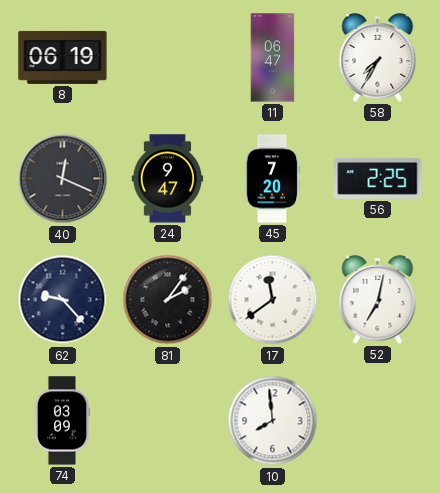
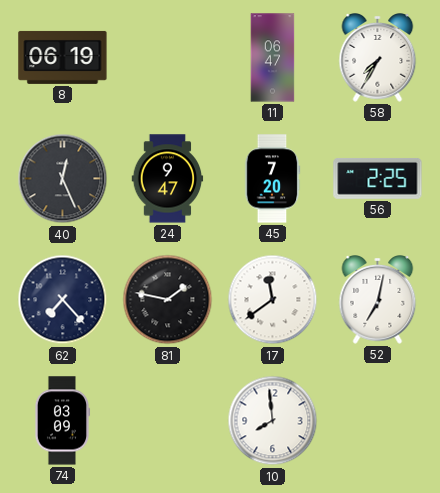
40: 12:19 -> 12:26
62: 9:23 -> 7:23
81: 2:06 -> 1:47
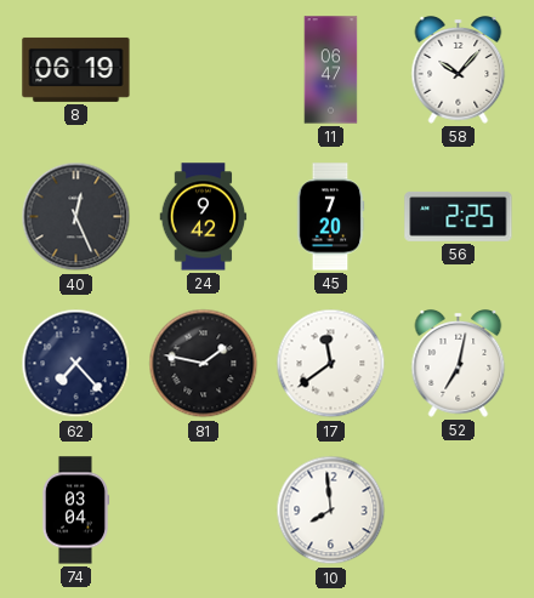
58: 7:35 -> 10:07
24: 9:47 -> 9:42
74: 03:09 -> 03:04
